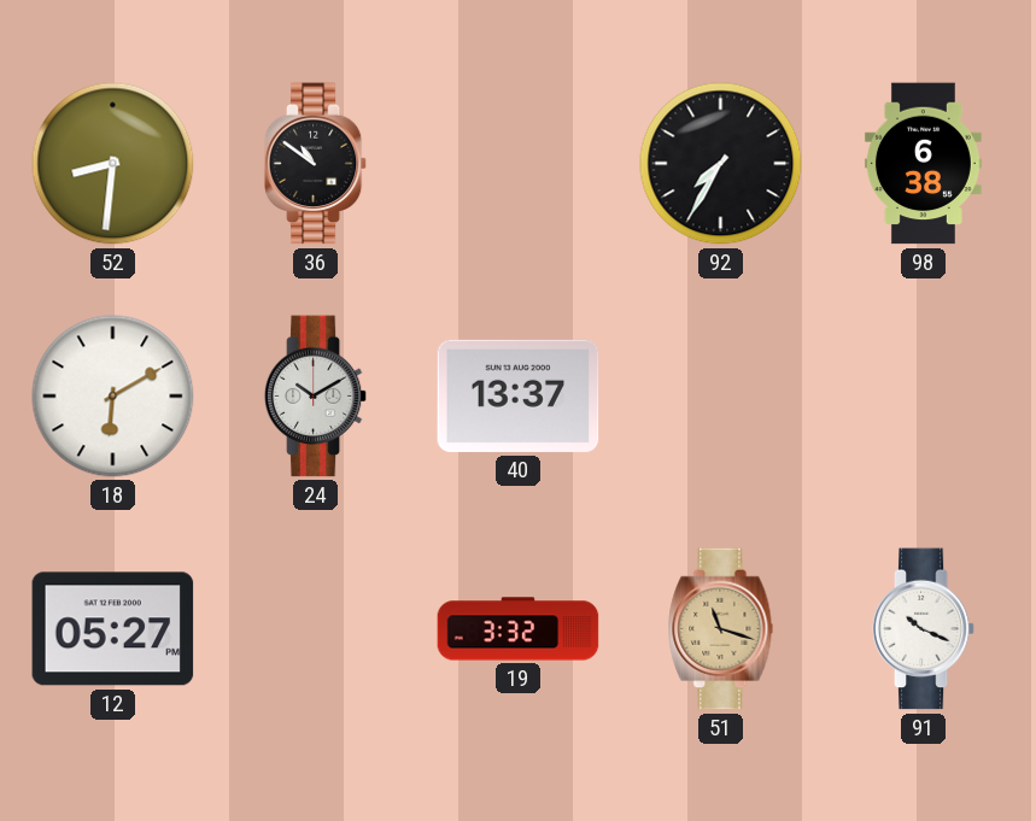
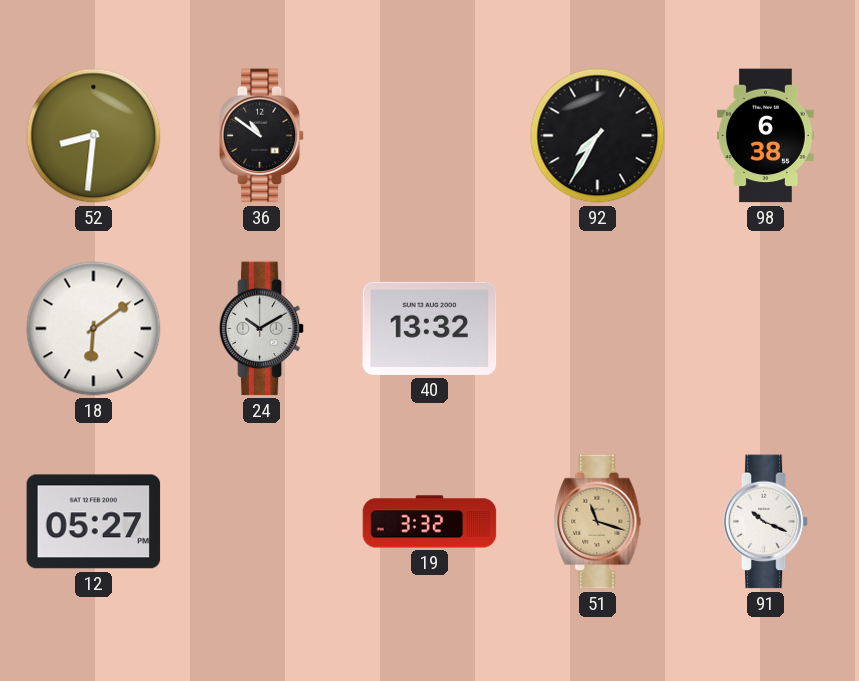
18: 6:10 -> 6:09
40: 13:37 -> 13:32
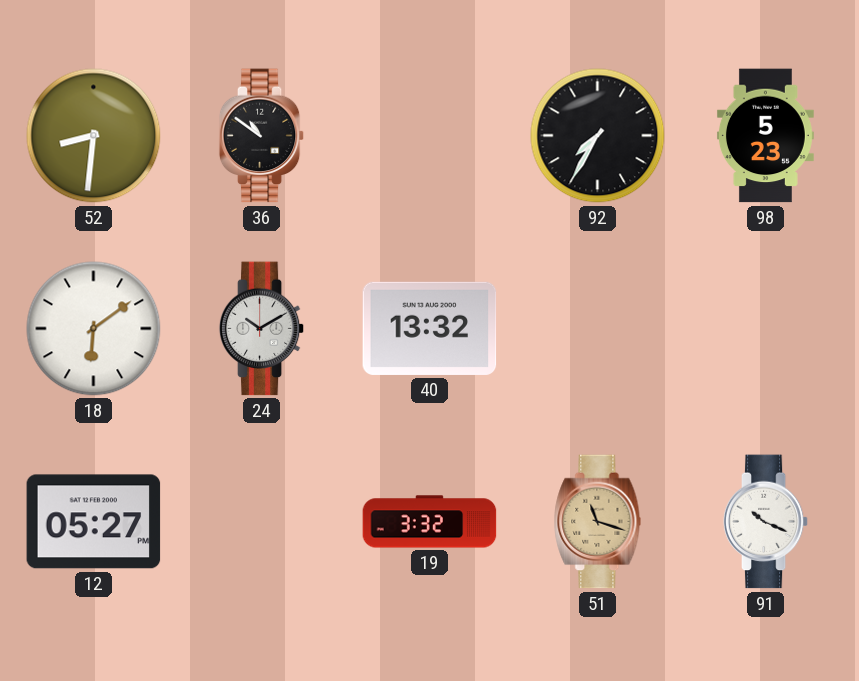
98: 6:38 -> 5:23
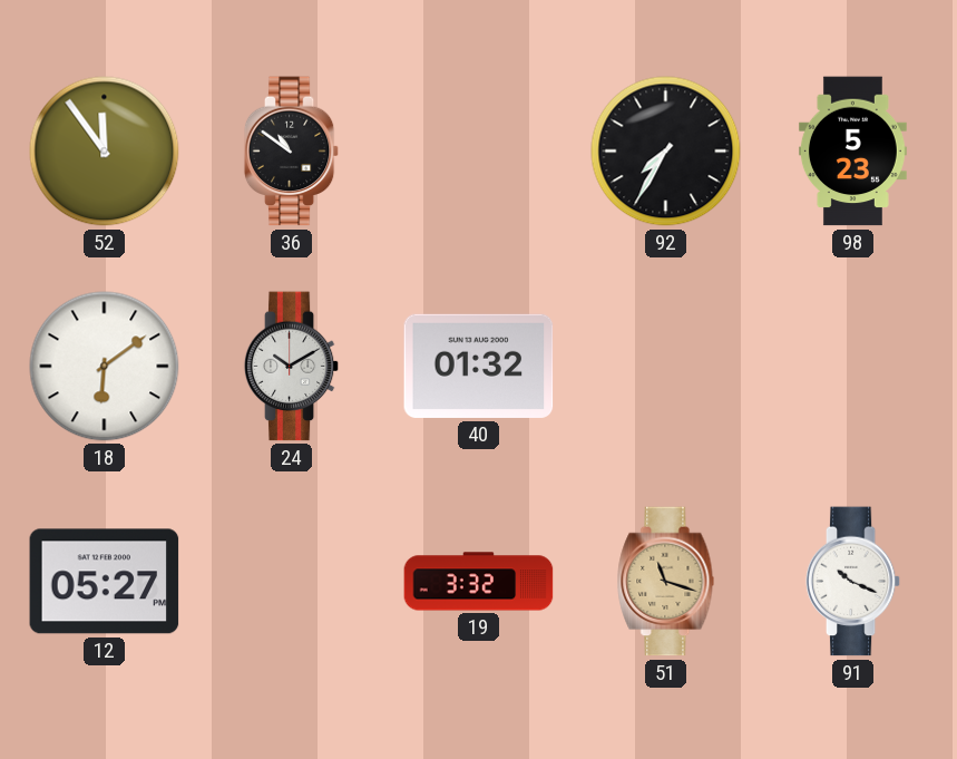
52: 8:31 -> 11:54
40: 13:32 -> 01:32
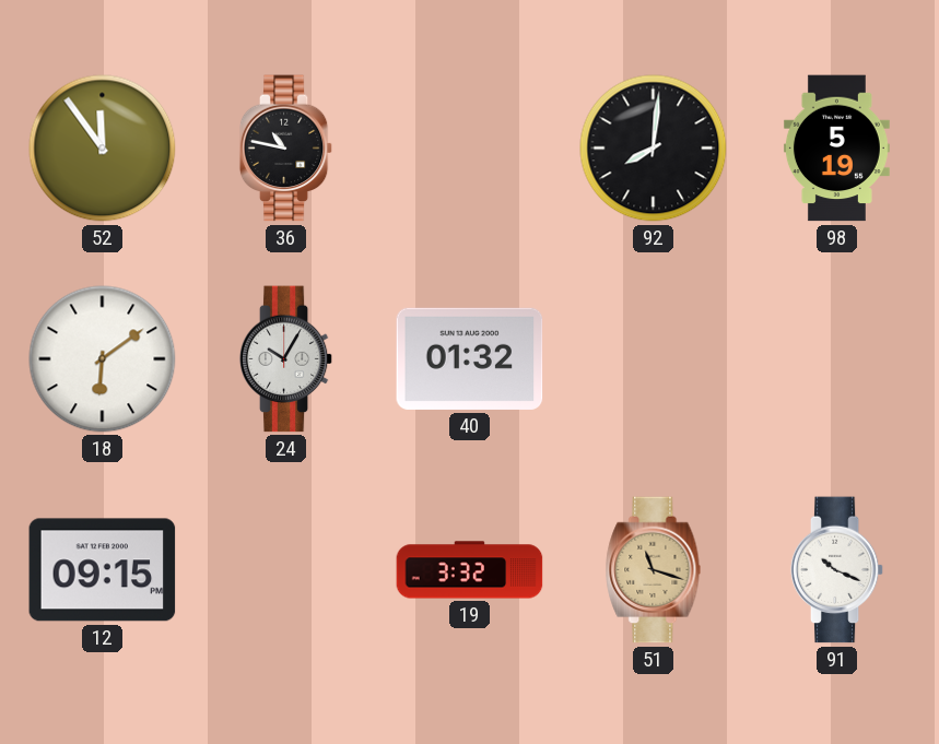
36: 10:51 -> 10:47
92: 7:35 -> 8:01
98: 5:23 -> 5:19
24: 10:10 -> 10:05
12: 05:27 -> 09:15
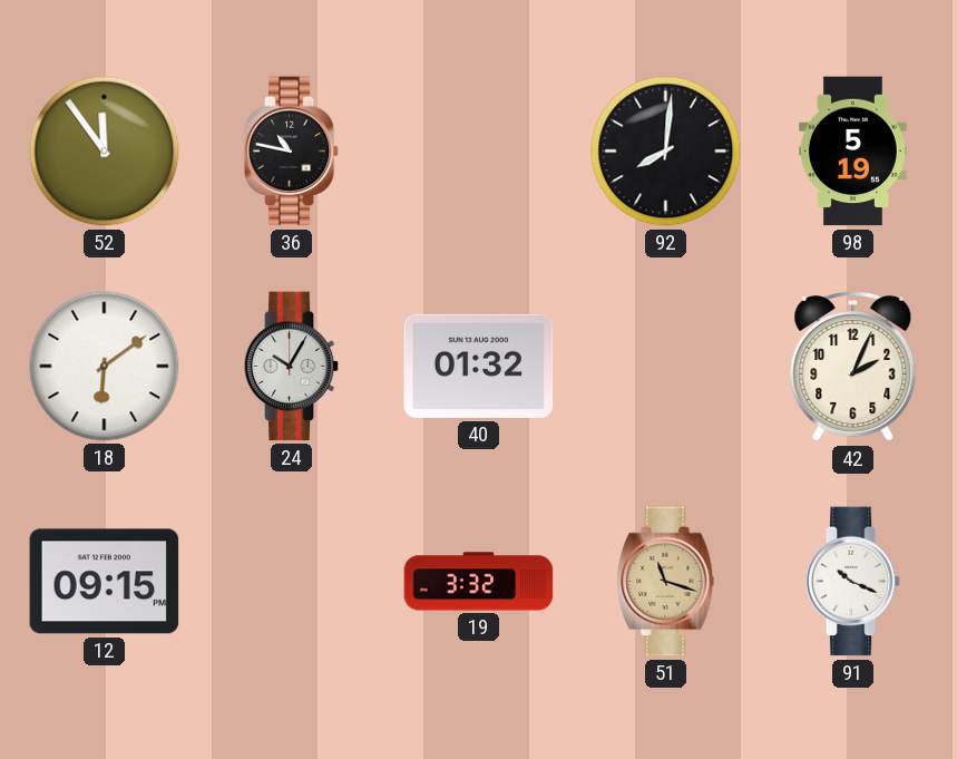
42: none -> 2:04
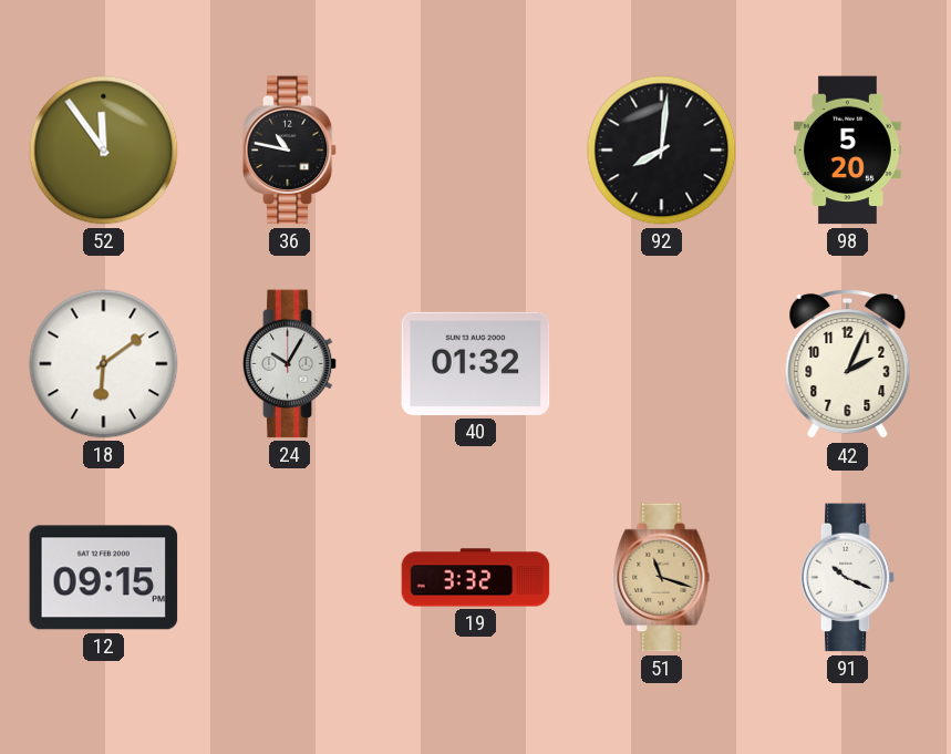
98: 5:19 -> 5:20
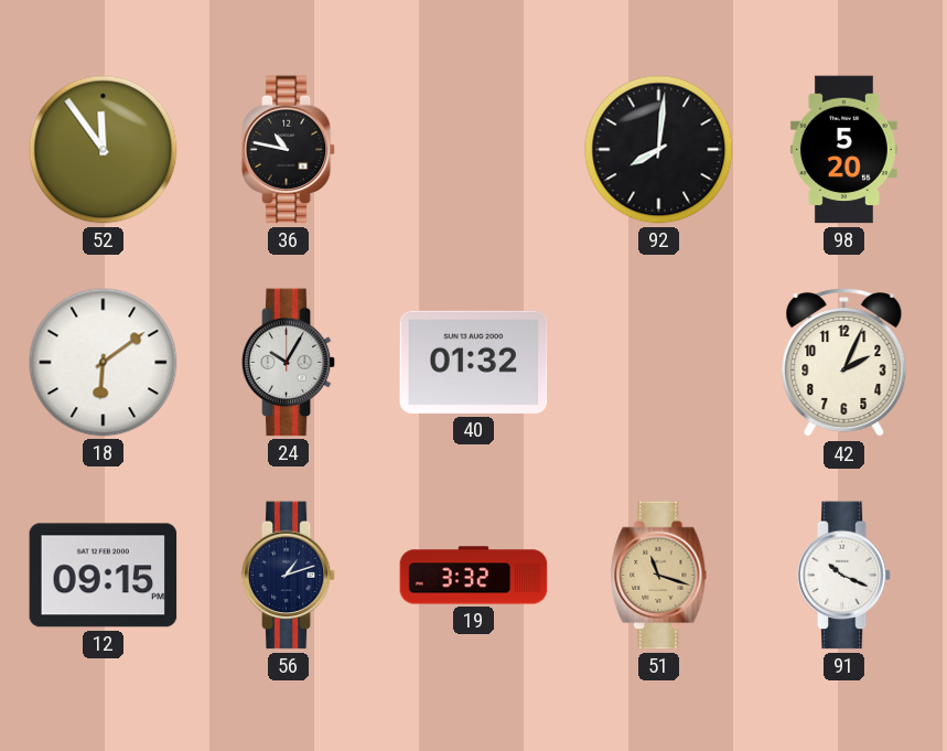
56: none -> 1:12
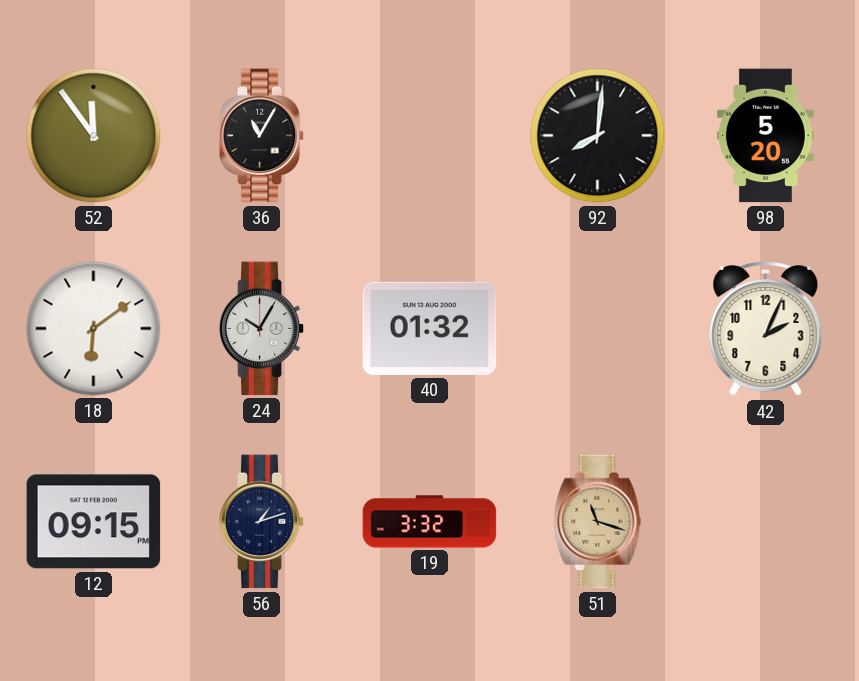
36: 10:47 -> 11:05
91: 10:19 -> none
